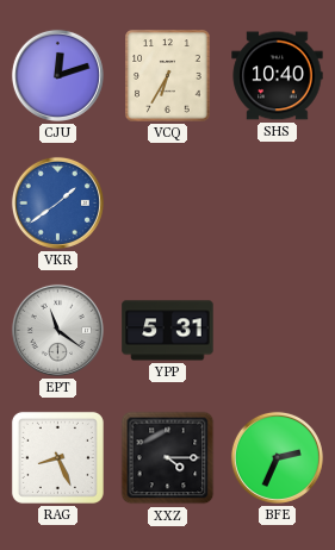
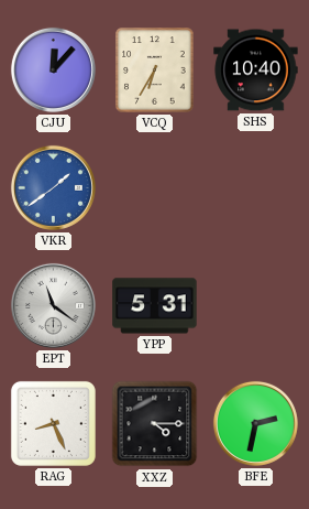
CJU: 12:12 -> 12:07
BFE: 2:34 -> 2:32
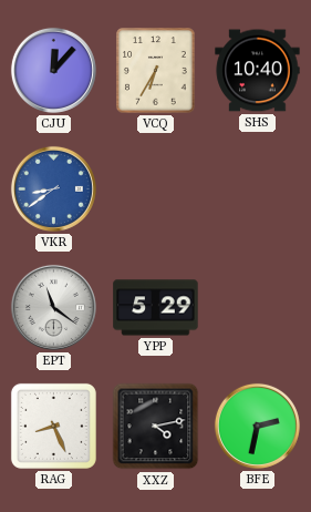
VKR: 1:39 -> 8:39
YPP: 5:31 -> 5:29
XXZ: 4:15 -> 4:13
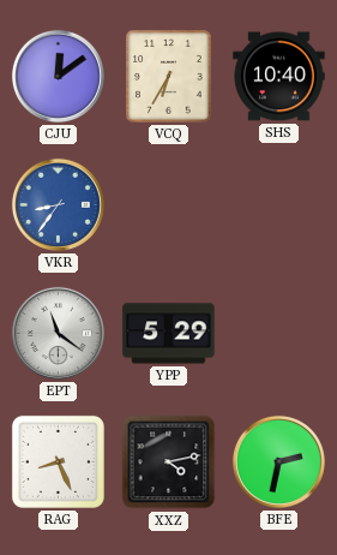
CJU: 12:07 -> 12:09
VKR: 8:39 -> 8:36
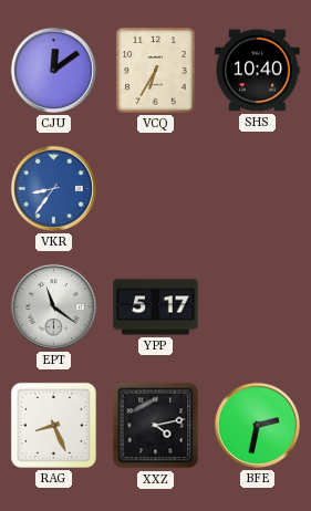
YPP: 5:29 -> 5:17
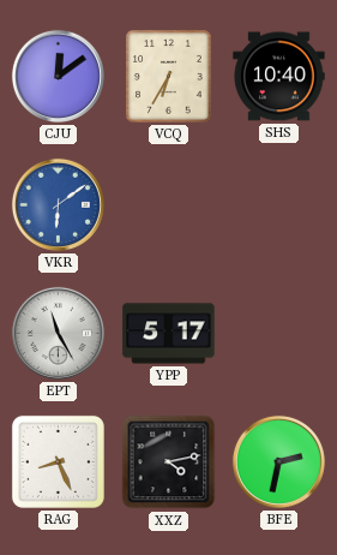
VKR: 8:36 -> 6:09
EPT: 11:21 -> 11:25
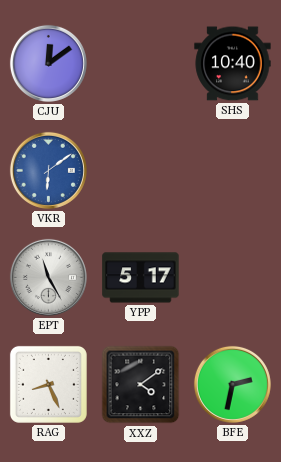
VCQ: 6:35 -> none
XXZ: 4:13 -> 4:09
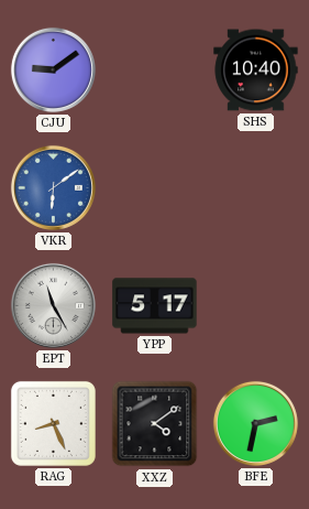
CJU: 12:09 -> 9:09
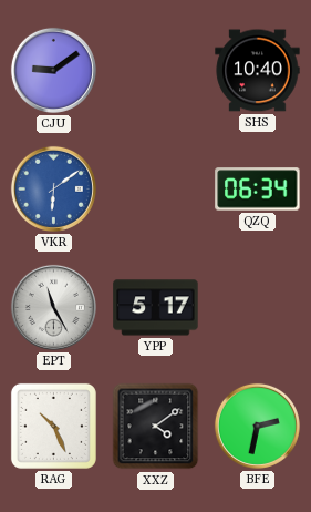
QZQ: none -> 06:34
RAG: 8:26 -> 10:26
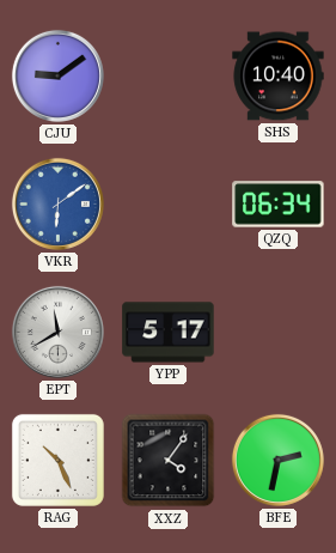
EPT: 11:25 -> 11:40
XXZ: 4:09 -> 4:06
